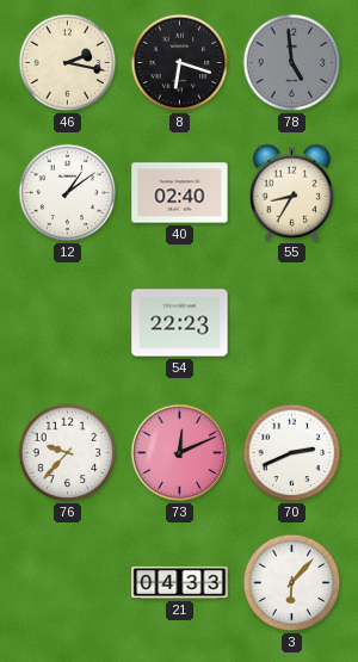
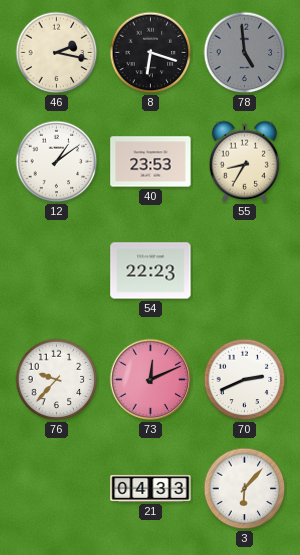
40: 02:40 -> 23:53
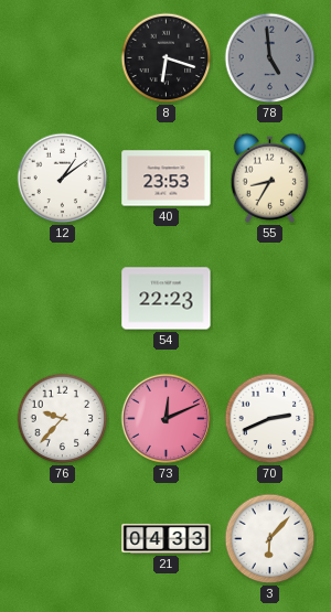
46: 2:17 -> none
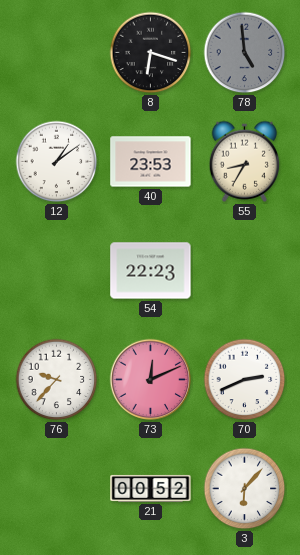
21: 04:33 -> 00:52
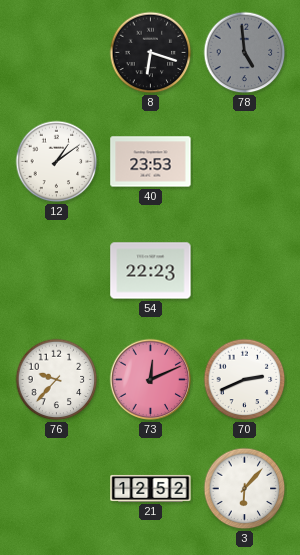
55: 8:35 -> none
21: 00:52 -> 12:52
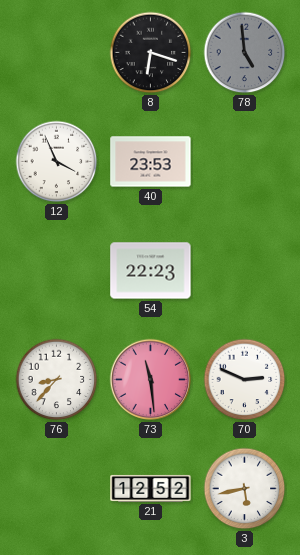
12: 1:09 -> 3:56
76: 9:37 -> 8:37
73: 12:11 -> 11:29
70: 2:41 -> 2:49
3: 6:07 -> 5:43
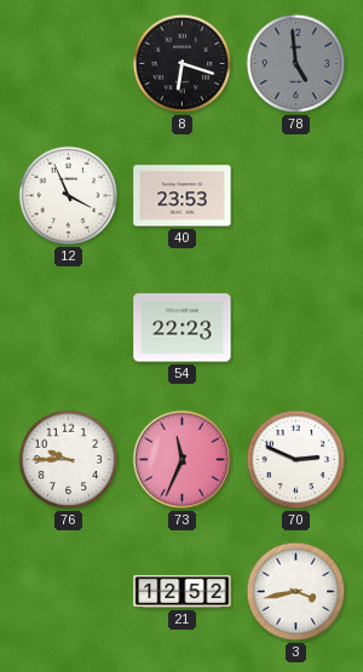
76: 8:37 -> 9:45
73: 11:29 -> 11:34
3: 5:43 -> 3:43
